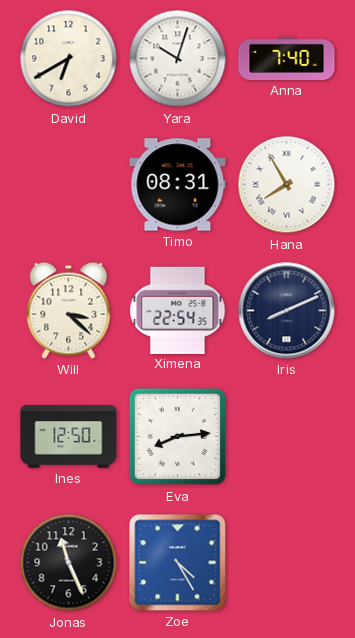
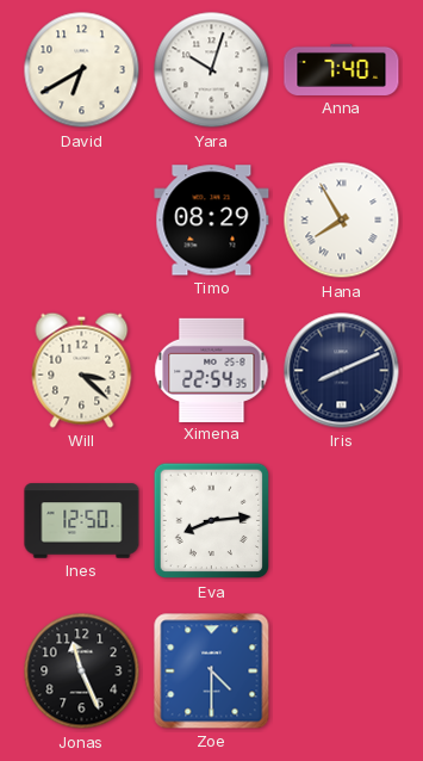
Timo: 08:31 -> 08:29
Zoe: 4:25 -> 4:30
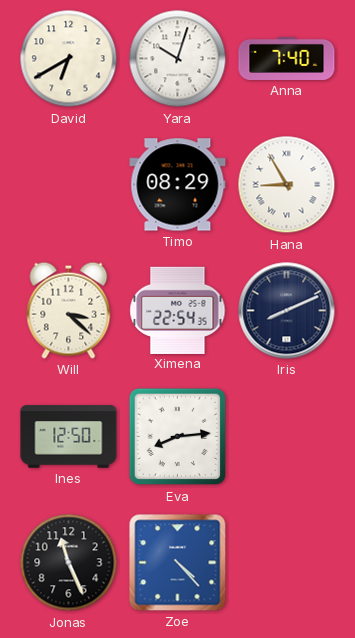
Hana: 7:55 -> 8:55
Zoe: 4:30 -> 4:23
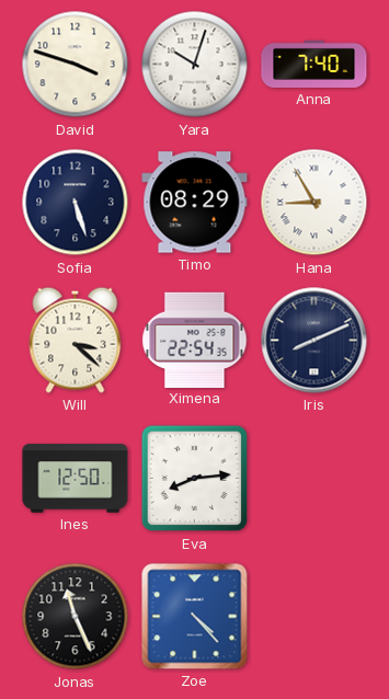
David: 6:40 -> 3:48
Sofia: none -> 5:27
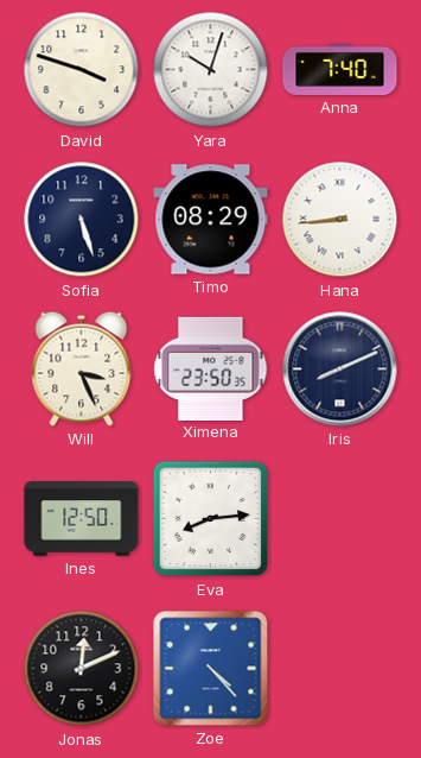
Hana: 8:55 -> 8:44
Will: 3:22 -> 3:26
Ximena: 22:54 -> 23:50
Jonas: 11:26 -> 12:11
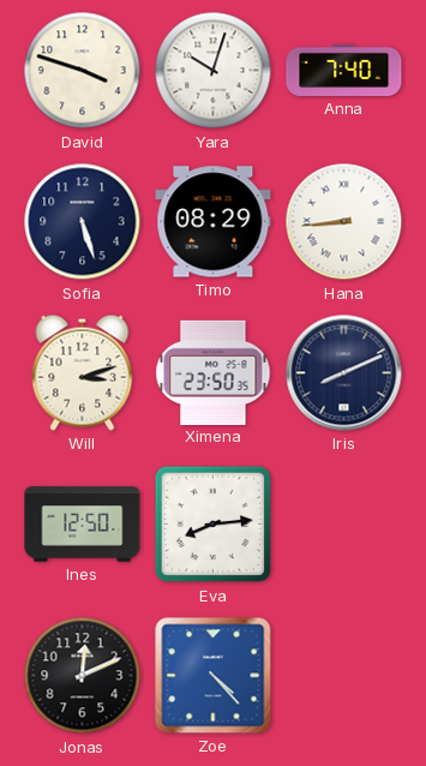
Will: 3:26 -> 3:12
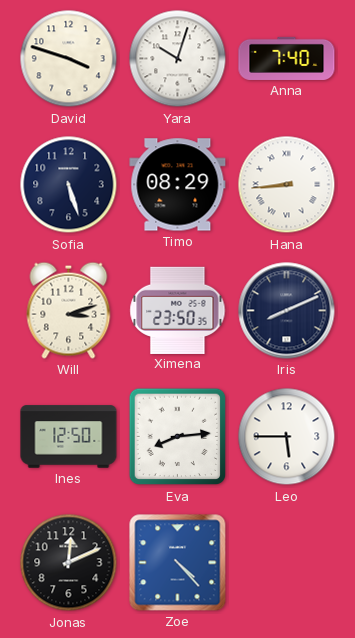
Leo: none -> 5:45
